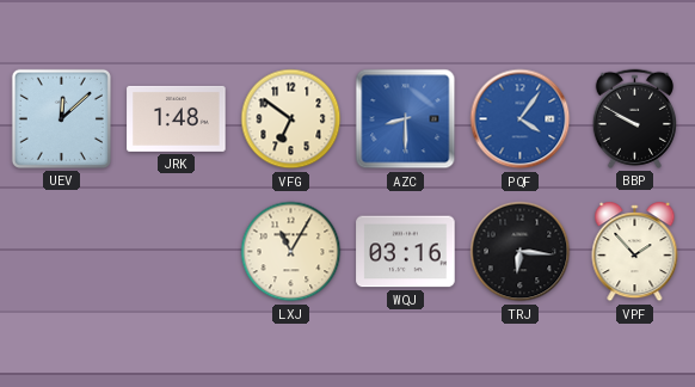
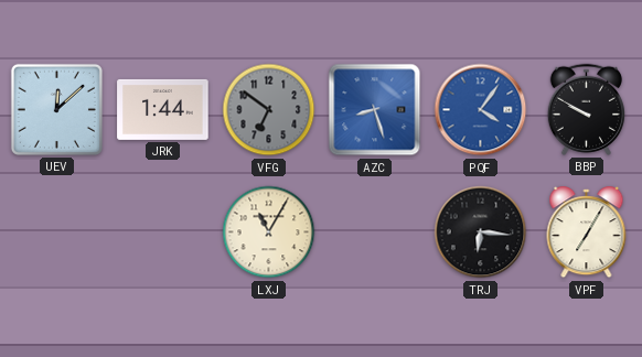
JRK: 1:48 -> 1:44
VFG dial: cream -> grey
AZC: 8:30 -> 8:27
WQJ: 03:16 -> none
VPF: 1:53 -> 7:05
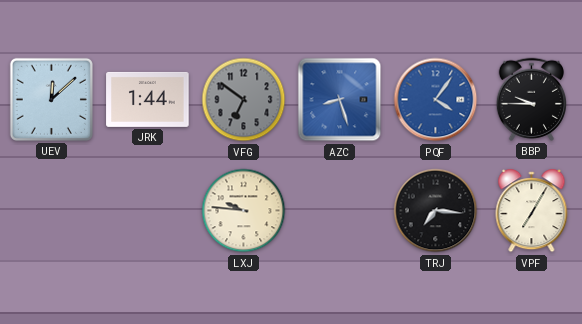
BBP: 9:50 -> 9:45
LXJ: 11:05 -> 9:46
TRJ: 6:16 -> 7:16
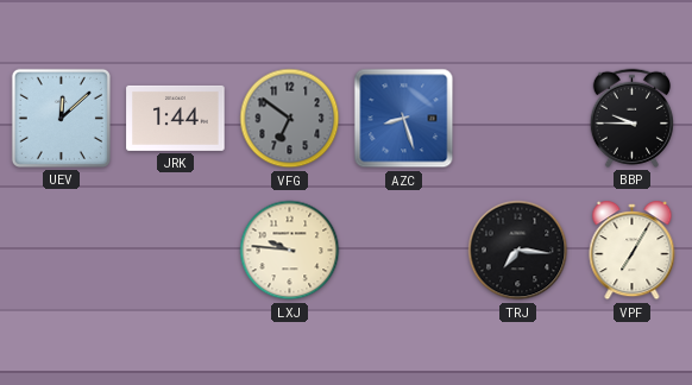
PQF: 4:06 -> none
